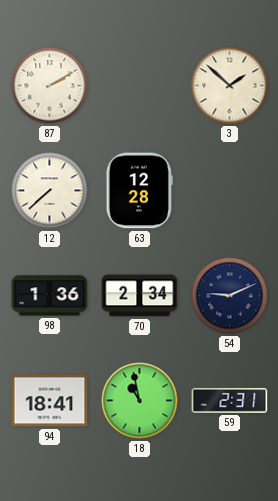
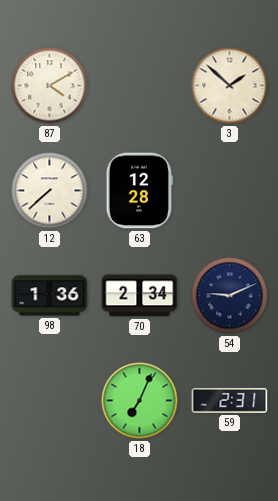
87: 2:10 -> 4:10
94: 18:41 -> none
18: 10:58 -> 7:04
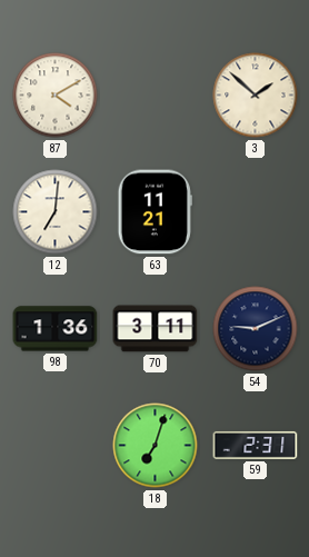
12: 7:38 -> 7:01
63: 12:28 -> 11:21
70: 2:34 -> 3:11
18: 7:04 -> 7:03
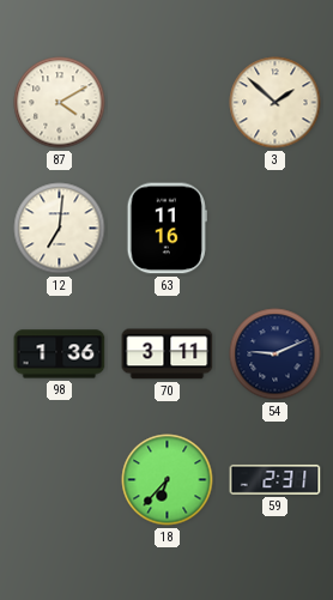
63: 11:21 -> 11:16
18: 7:03 -> 6:37
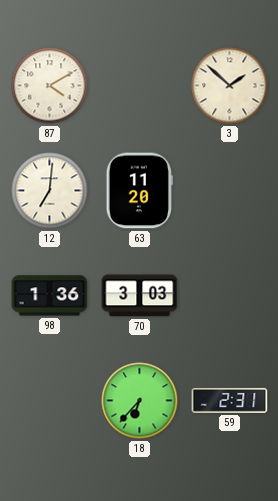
63: 11:16 -> 11:20
70: 3:11 -> 3:03
54: 9:11 -> none
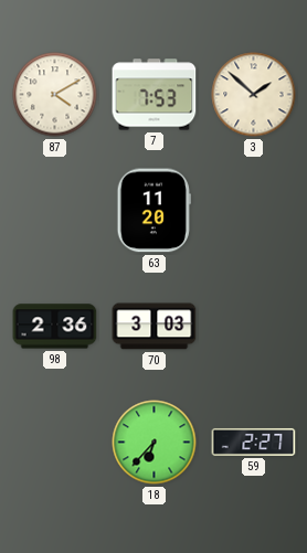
7: none -> 7:53
12: 7:01 -> none
98: 1:36 -> 2:36
59: 2:31 -> 2:27
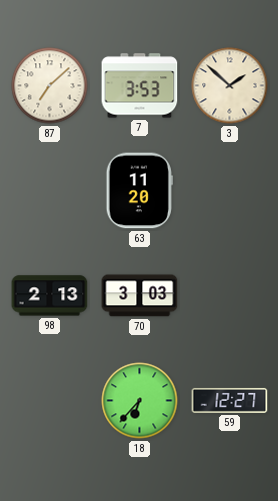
87: 4:10 -> 7:08
7: 7:53 -> 3:53
98: 2:36 -> 2:13
59: 2:27 -> 12:27
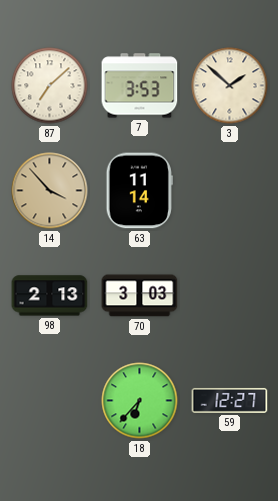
14: none -> 3:53
63: 11:20 -> 11:14
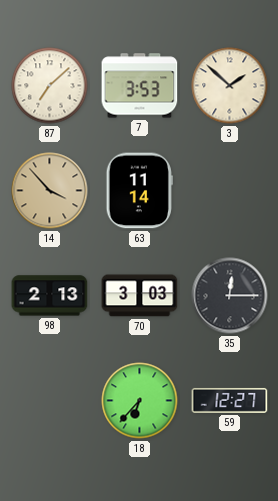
35: none -> 12:15
